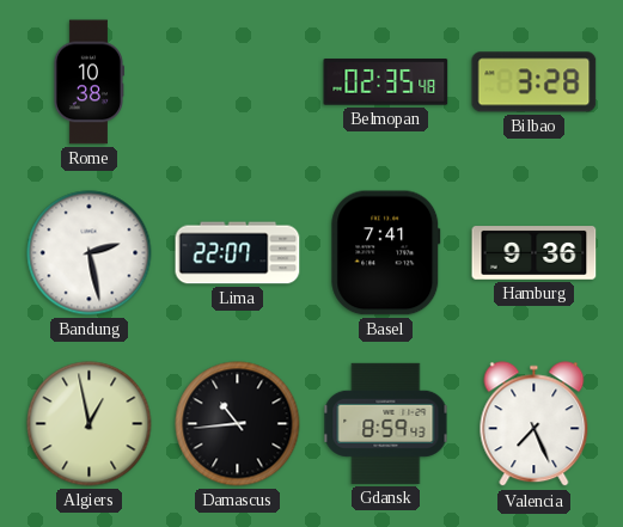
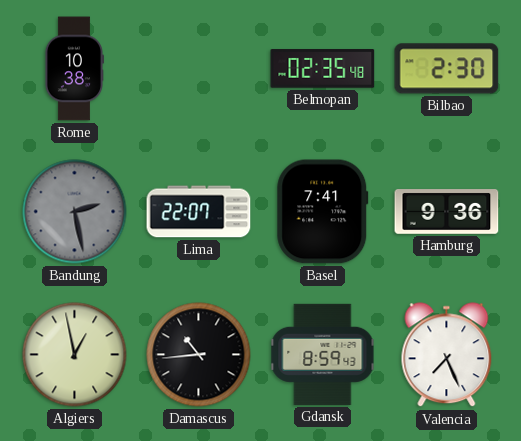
Bilbao: 3:28 -> 2:30
Bandung dial: white -> grey
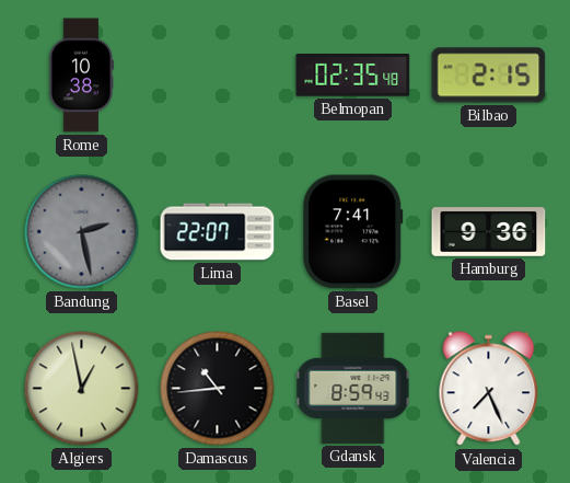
Bilbao: 2:30 -> 2:15
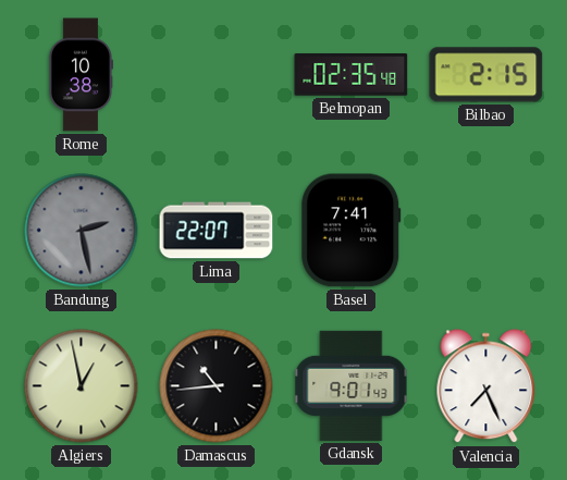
Hamburg: 9:36 -> none
Gdansk: 8:59 -> 9:01
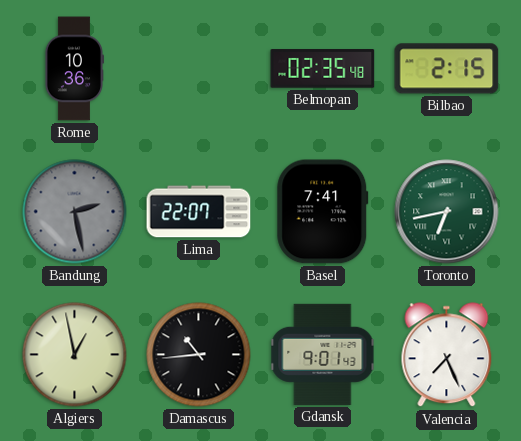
Rome: 10:38 -> 10:36
Toronto: none -> 6:43
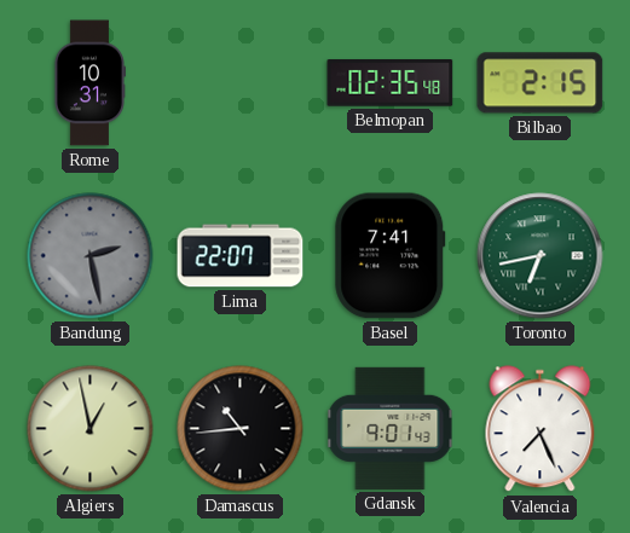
Rome: 10:36 -> 10:31
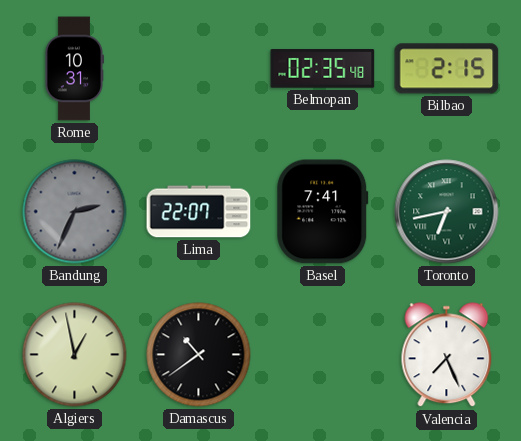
Bandung: 2:28 -> 2:34
Damascus: 10:44 -> 10:39
Gdansk: 9:01 -> none
